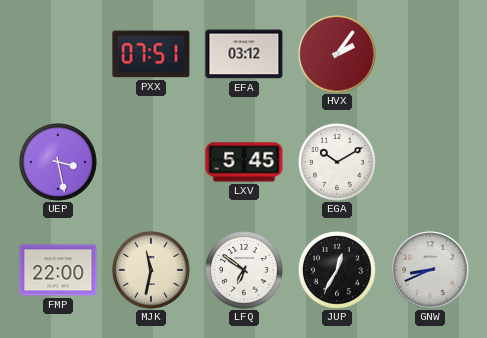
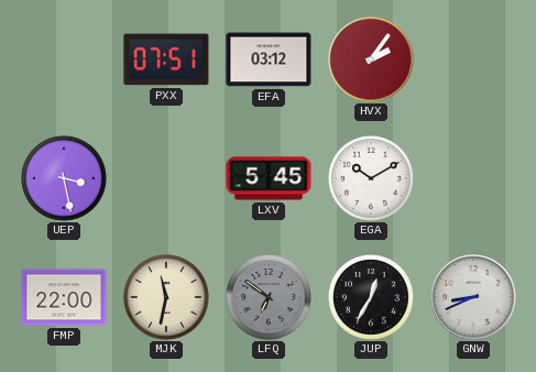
LFQ dial: white -> grey
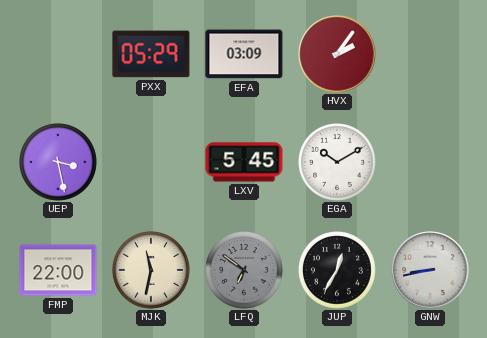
PXX: 07:51 -> 05:29
EFA: 03:12 -> 03:09
GNW: 8:41 -> 8:43
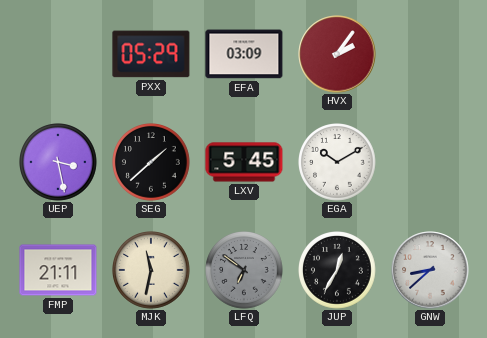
SEG: none -> 1:38
FMP: 22:00 -> 21:11
GNW: 8:43 -> 8:38
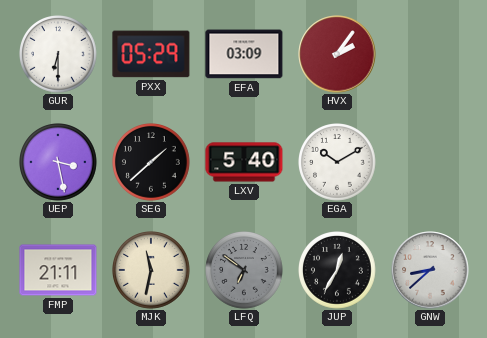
GUR: none -> 6:30
LXV: 5:45 -> 5:40
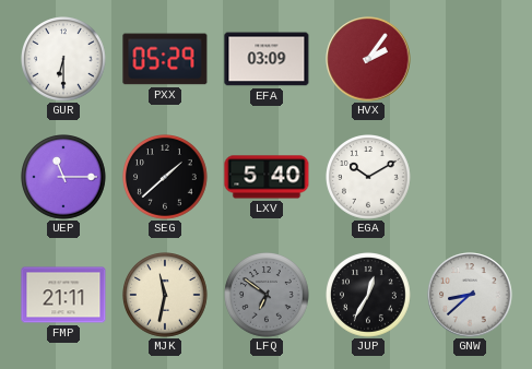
UEP: 3:28 -> 11:15
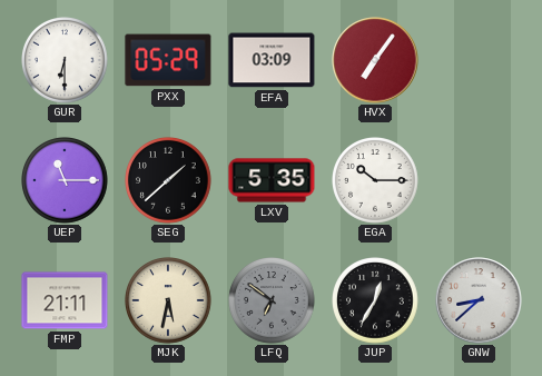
HVX: 2:06 -> 7:06
LXV: 5:40 -> 5:35
EGA: 10:10 -> 10:15
MJK: 11:32 -> 5:32
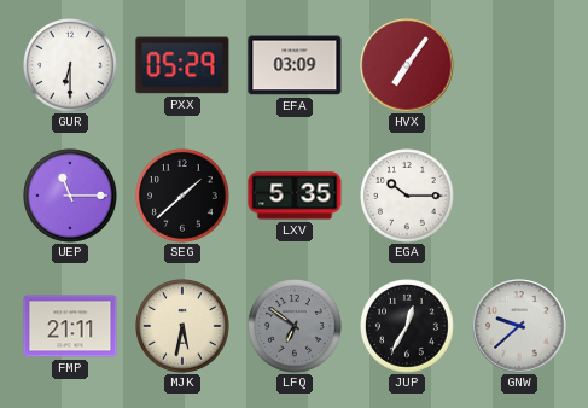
GNW: 8:38 -> 9:38
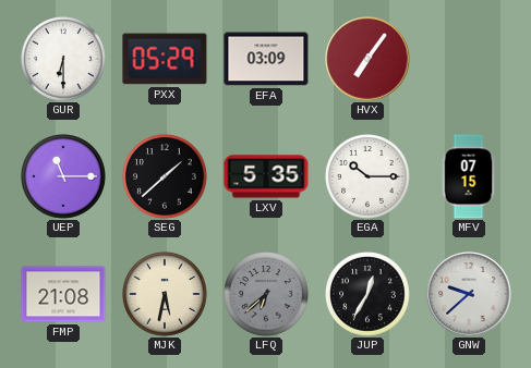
MFV: none -> 07:15
FMP: 21:11 -> 21:08
LFQ: 6:51 -> 6:38
